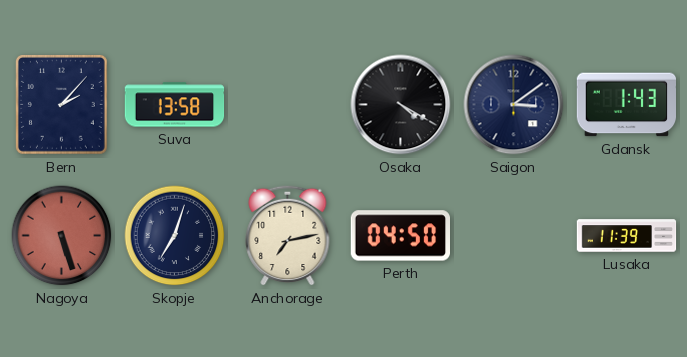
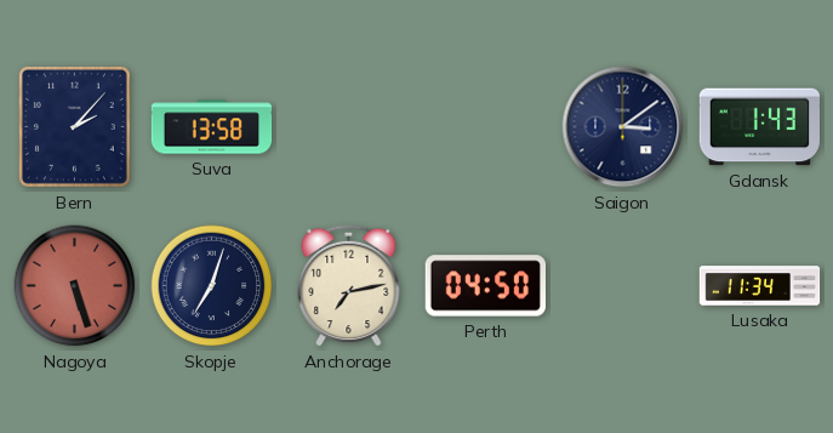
Osaka: 4:20 -> none
Lusaka: 11:39 -> 11:34
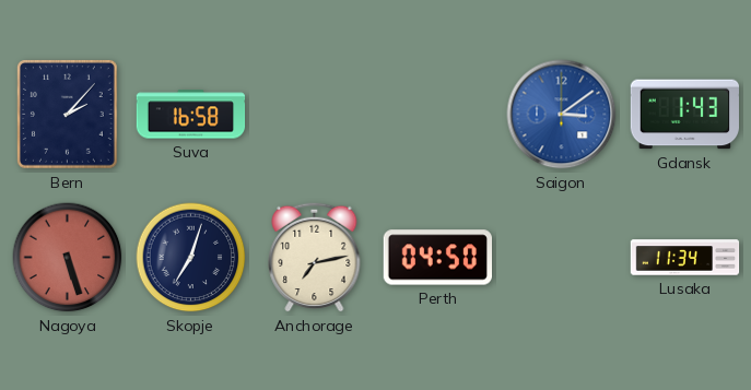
Suva: 13:58 -> 16:58
Saigon dial: navy -> blue
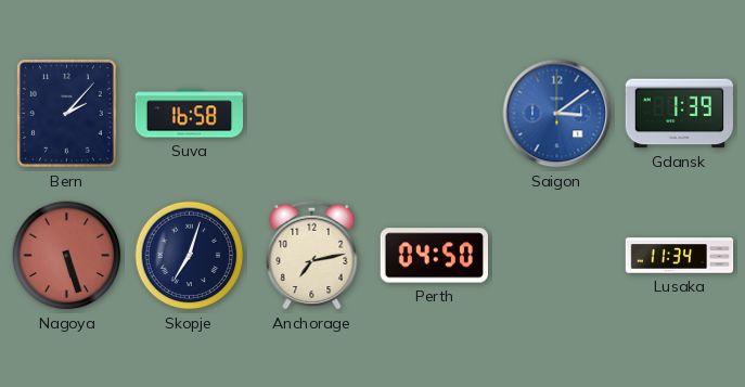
Gdansk: 1:43 -> 1:39
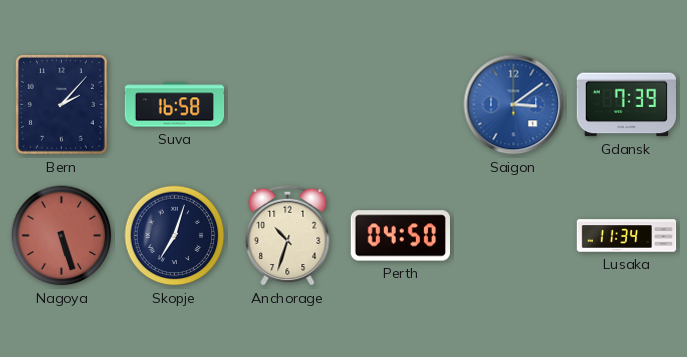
Gdansk: 1:39 -> 7:39
Anchorage: 7:13 -> 10:33
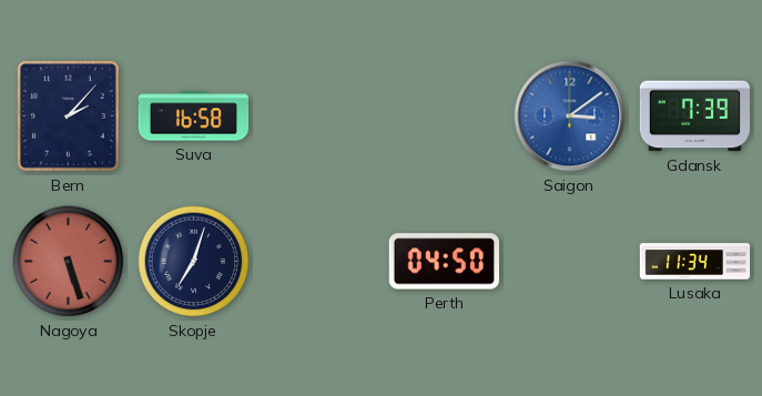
Anchorage: 10:33 -> none
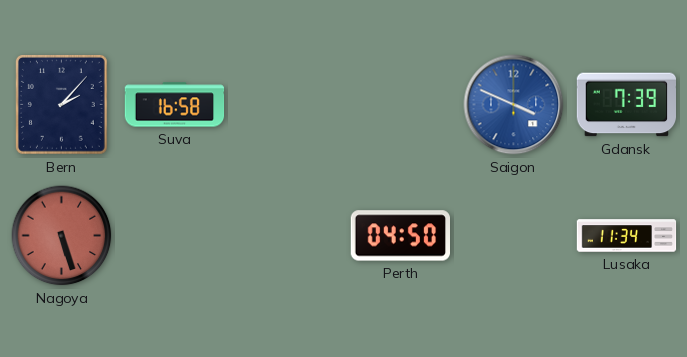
Saigon: 3:09 -> 3:49
Skopje: 7:03 -> none
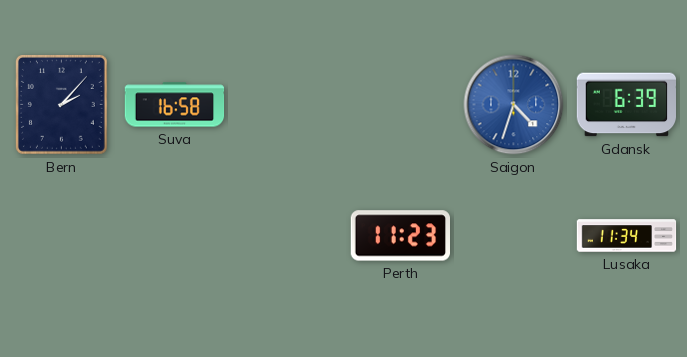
Saigon: 3:49 -> 4:33
Gdansk: 7:39 -> 6:39
Nagoya: 5:27 -> none
Perth: 04:50 -> 11:23
